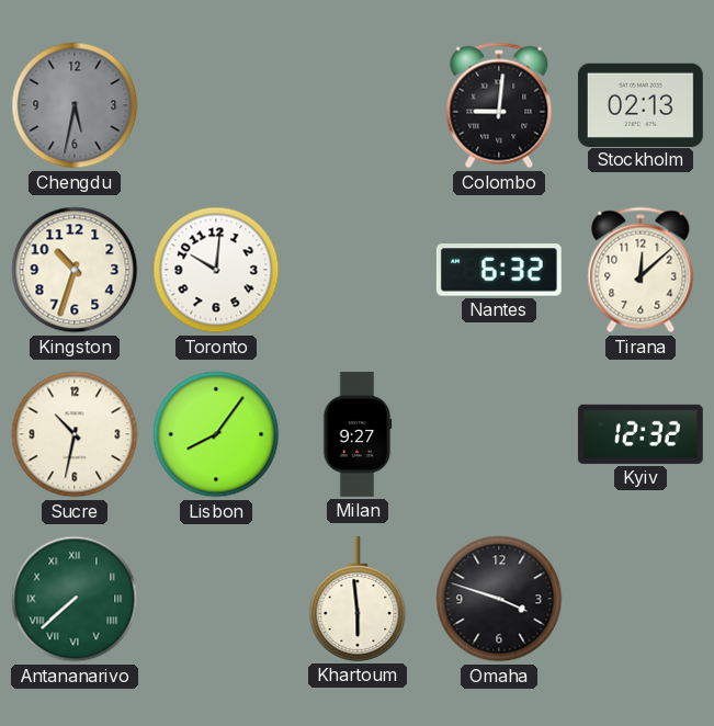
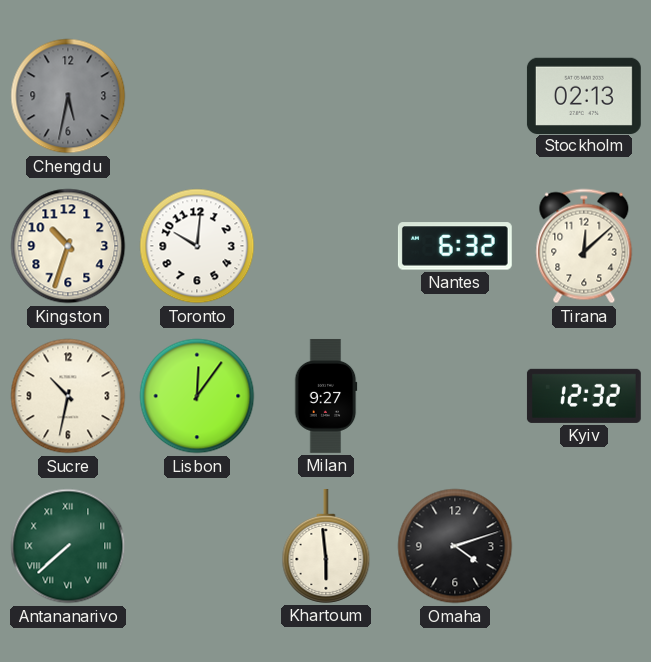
Colombo: 9:01 -> none
Lisbon: 8:06 -> 12:06
Omaha: 3:48 -> 4:12
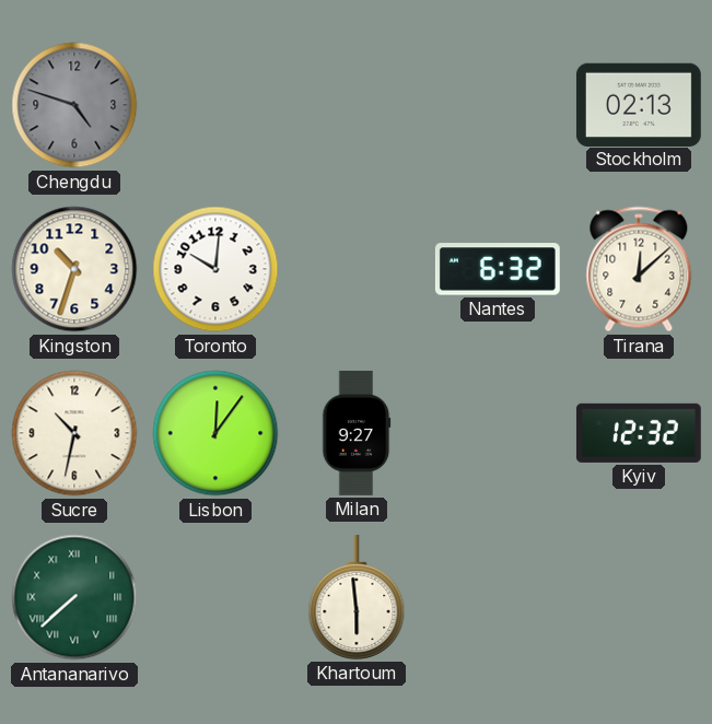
Chengdu: 5:32 -> 4:48
Omaha: 4:12 -> none
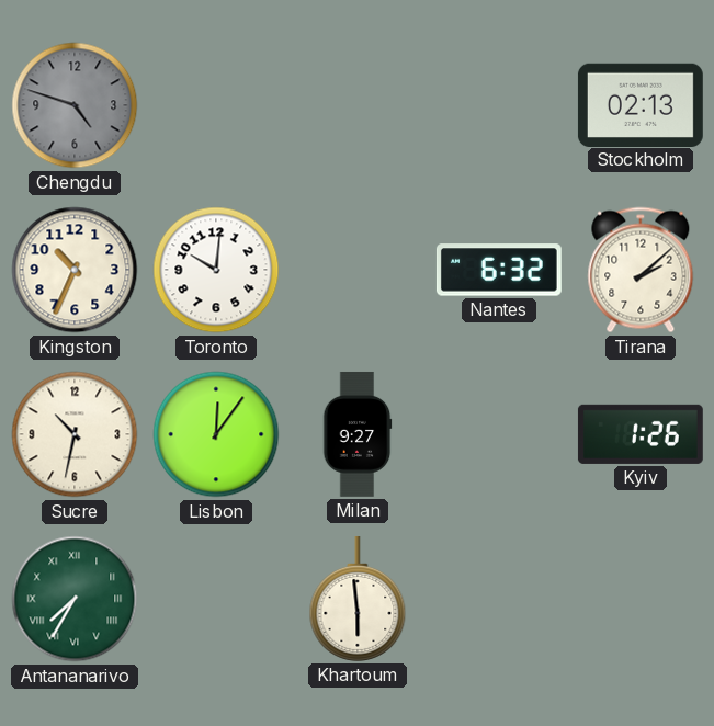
Kingston: 10:33 -> 10:34
Tirana: 12:08 -> 2:08
Kyiv: 12:32 -> 1:26
Antananarivo: 7:38 -> 7:35
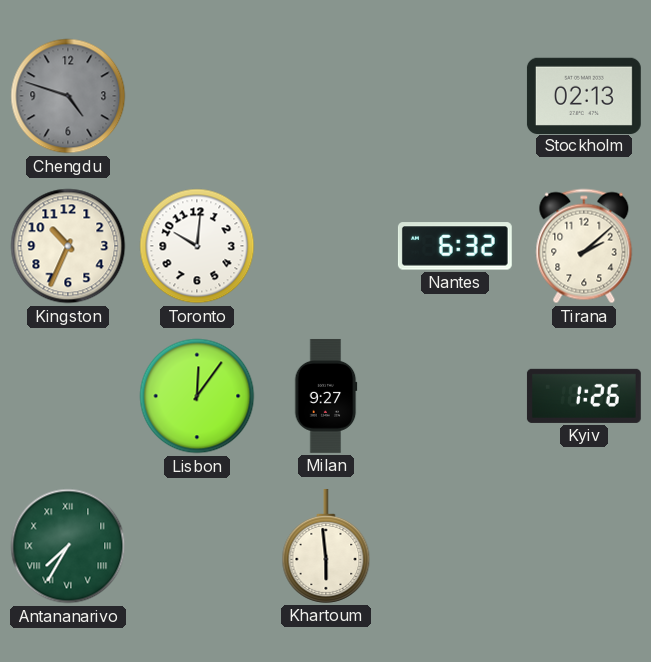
Sucre: 10:32 -> none
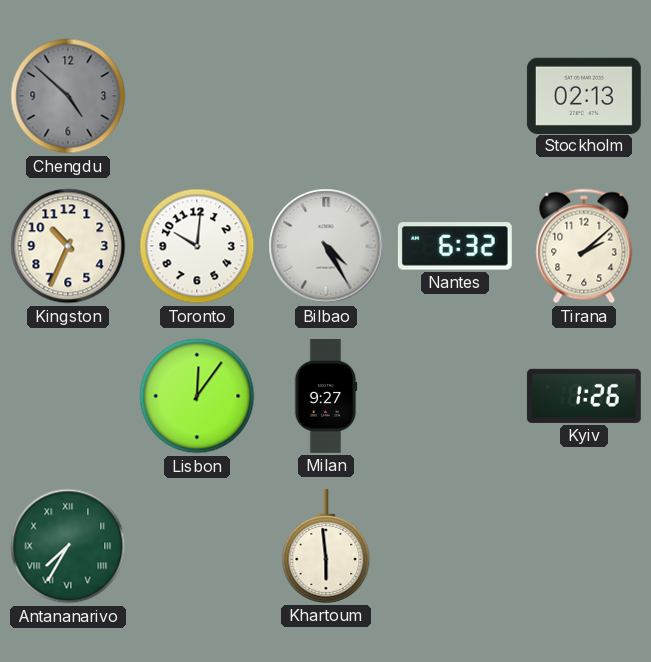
Chengdu: 4:48 -> 4:52
Bilbao: none -> 4:25
